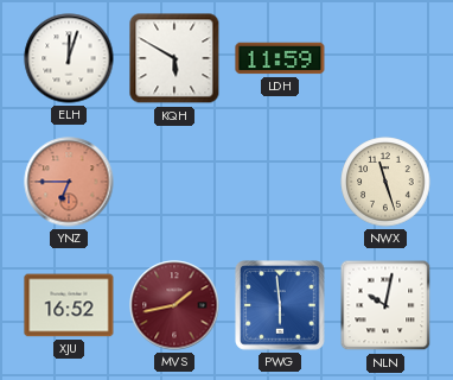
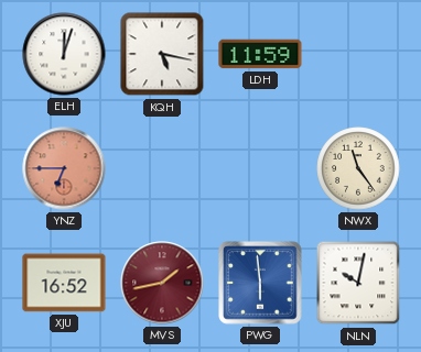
KQH: 5:50 -> 5:17
NWX: 11:27 -> 11:24
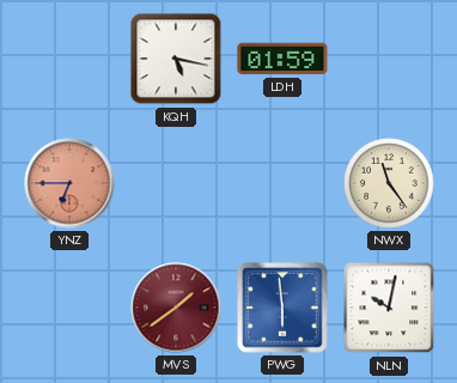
ELH: 12:03 -> none
LDH: 11:59 -> 01:59
XJU: 16:52 -> none
MVS: 1:43 -> 1:39
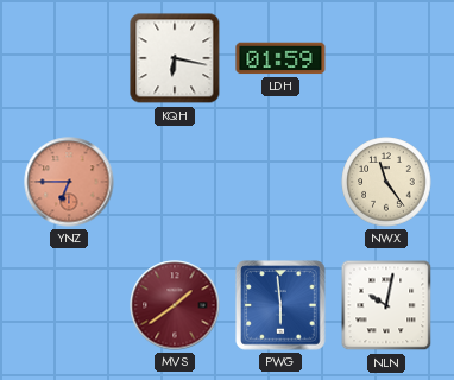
KQH: 5:17 -> 6:17
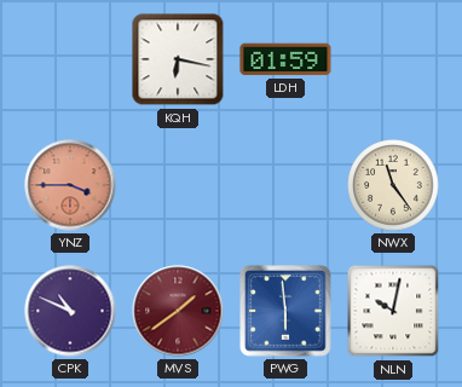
YNZ: 6:45 -> 3:45
CPK: none -> 10:49
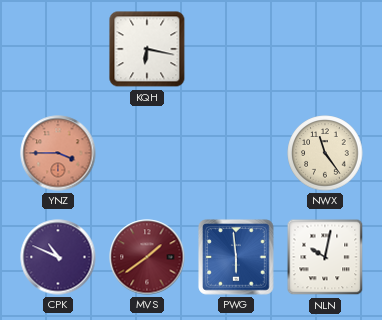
LDH: 01:59 -> none
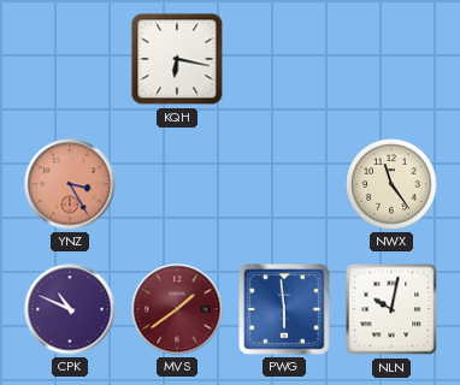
YNZ: 3:45 -> 3:25
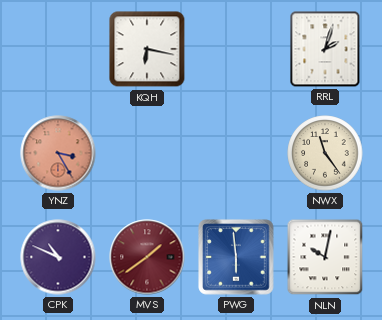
RRL: none -> 2:03
